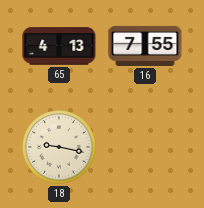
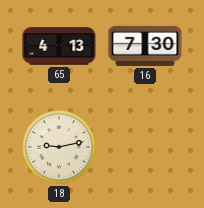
16: 7:55 -> 7:30
18: 9:17 -> 9:13
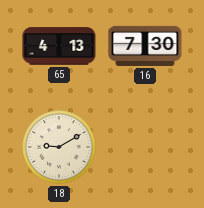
18: 9:13 -> 9:10
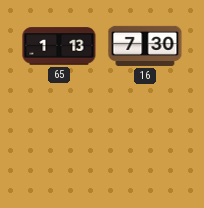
65: 4:13 -> 1:13
18: 9:10 -> none
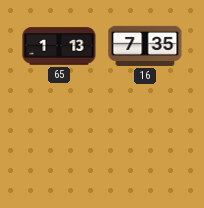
16: 7:30 -> 7:35
